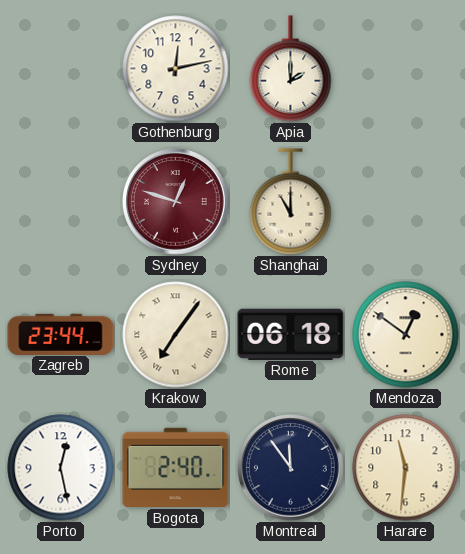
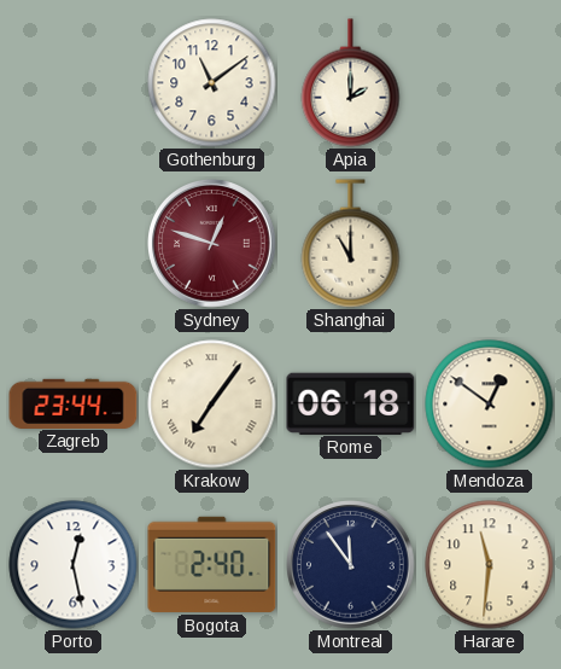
Gothenburg: 12:13 -> 11:09
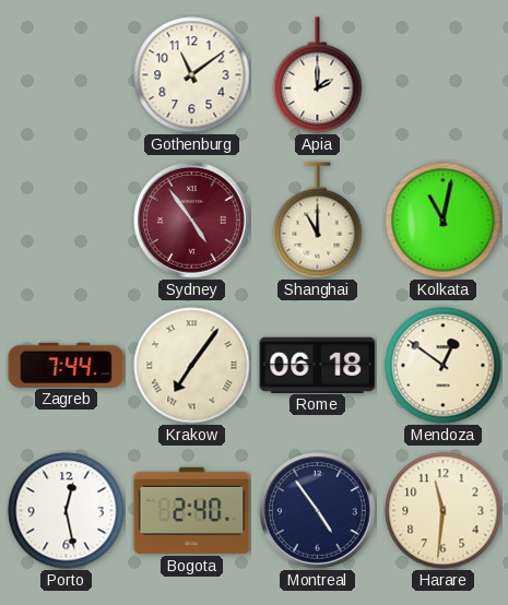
Sydney: 12:48 -> 4:54
Kolkata: none -> 11:02
Zagreb: 23:44 -> 7:44
Montreal: 11:54 -> 4:54
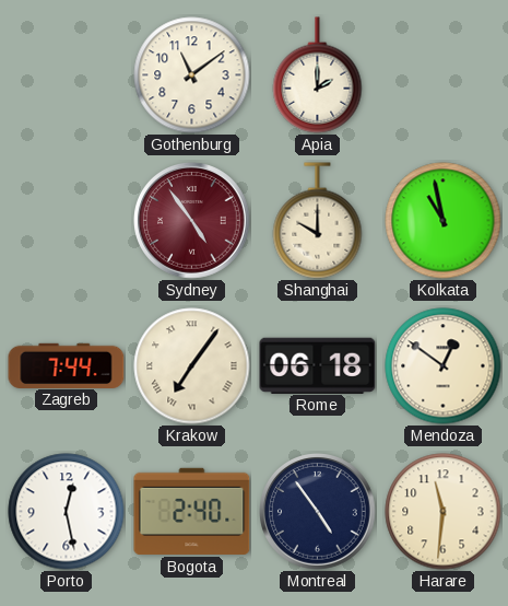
Shanghai: 11:00 -> 10:00
Kolkata: 11:02 -> 10:58
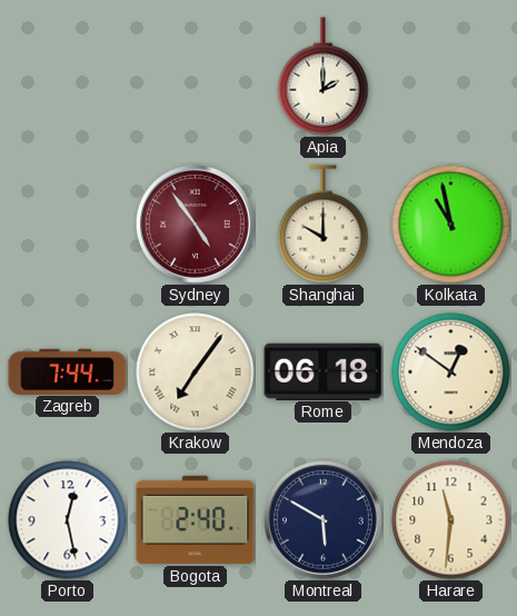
Gothenburg: 11:09 -> none
Montreal: 4:54 -> 5:50
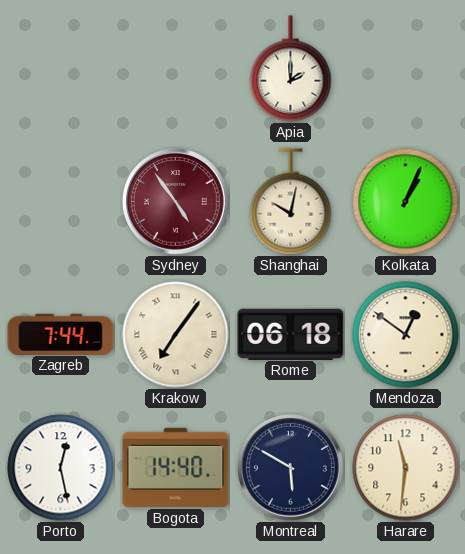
Shanghai: 10:00 -> 10:02
Kolkata: 10:58 -> 1:04
Bogota: 2:40 -> 14:40
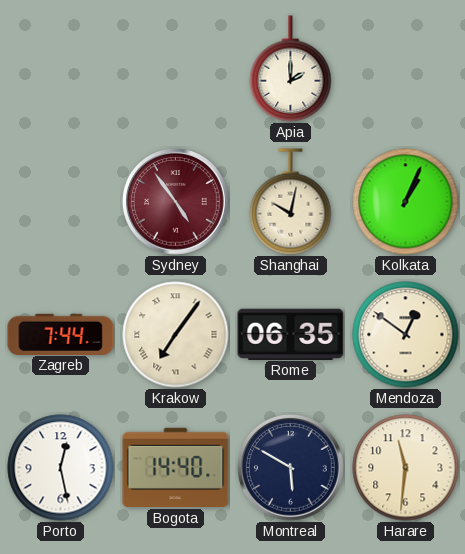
Rome: 06:18 -> 06:35
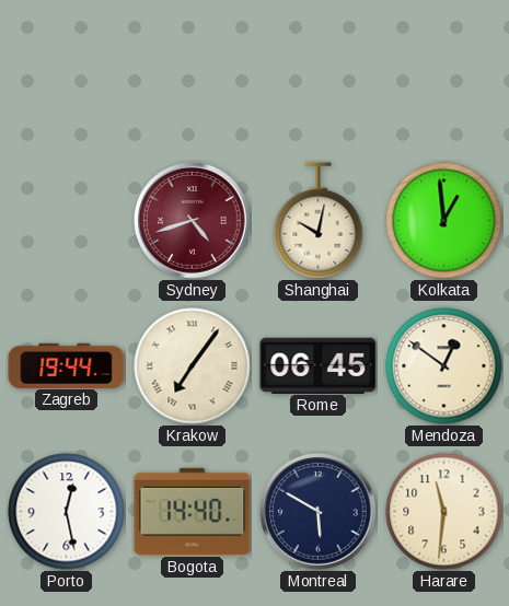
Apia: 2:00 -> none
Sydney: 4:54 -> 4:42
Kolkata: 1:04 -> 12:59
Zagreb: 7:44 -> 19:44
Rome: 06:35 -> 06:45
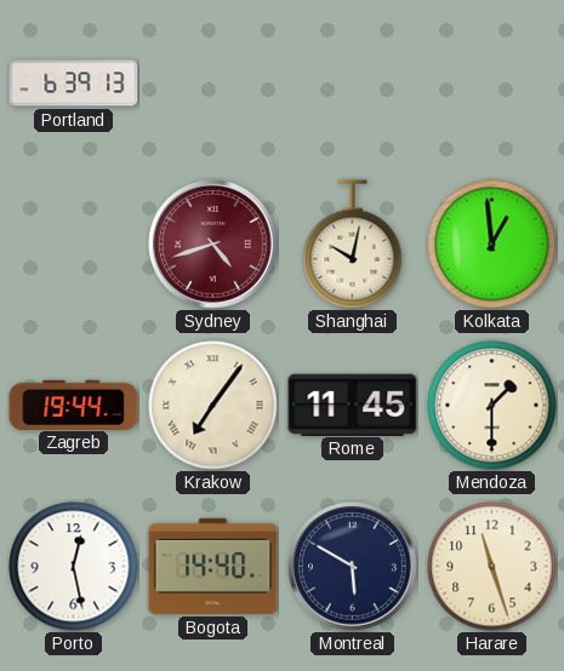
Portland: none -> 6:39
Rome: 06:45 -> 11:45
Mendoza: 12:51 -> 1:30
Harare: 11:31 -> 11:27
